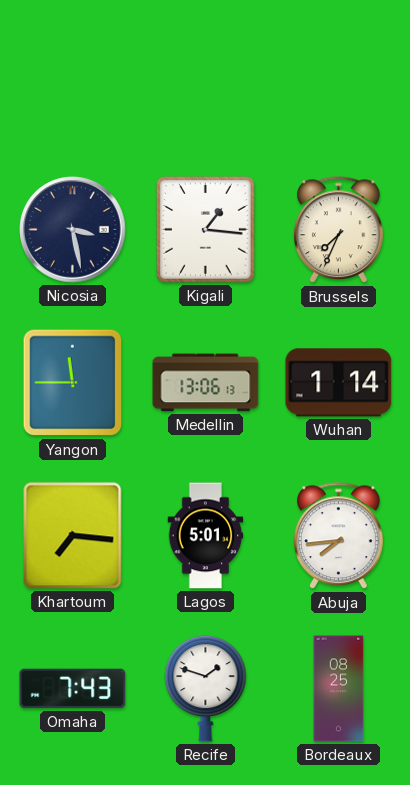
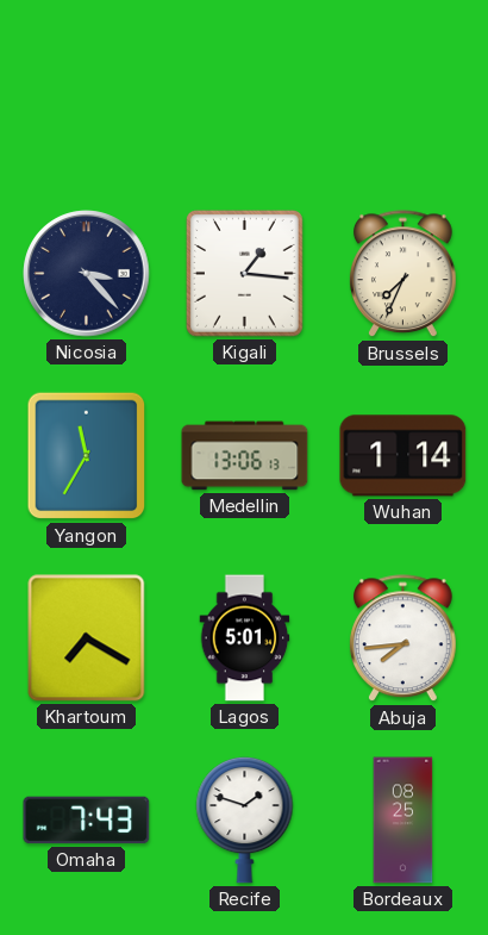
Nicosia: 3:28 -> 3:23
Yangon: 11:45 -> 11:35
Khartoum: 7:16 -> 7:20
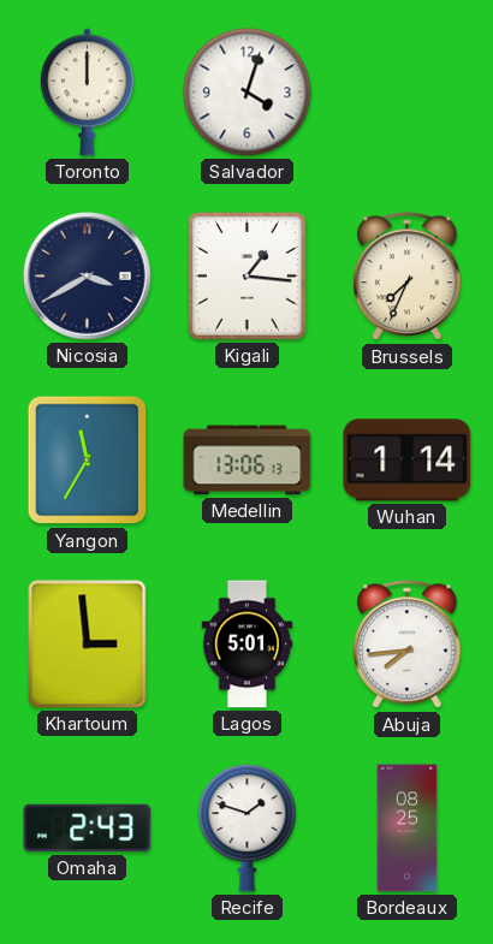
Toronto: none -> 12:00
Salvador: none -> 4:03
Nicosia: 3:23 -> 3:40
Khartoum: 7:20 -> 2:59
Omaha: 7:43 -> 2:43
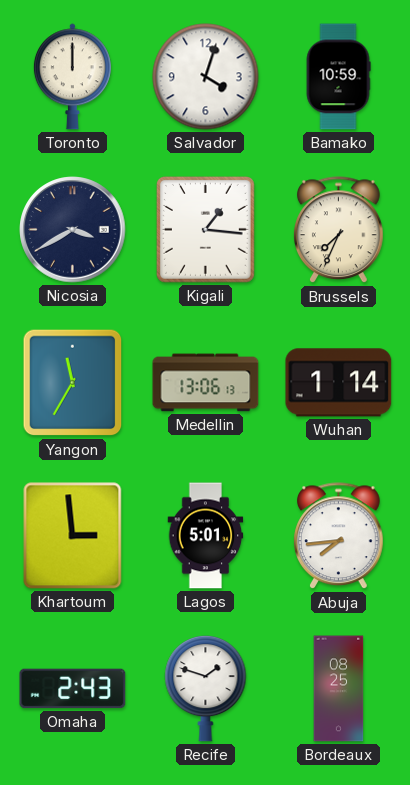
Bamako: none -> 10:59
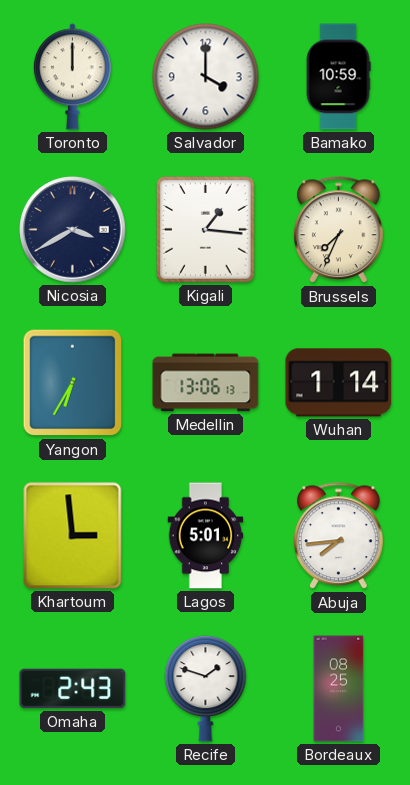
Salvador: 4:03 -> 4:00
Yangon: 11:35 -> 6:35
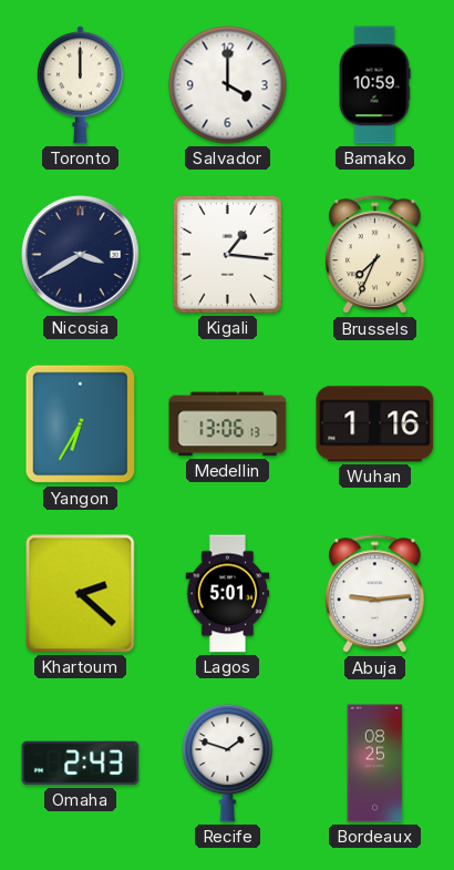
Wuhan: 1:14 -> 1:16
Khartoum: 2:59 -> 2:22
Abuja: 7:44 -> 9:14
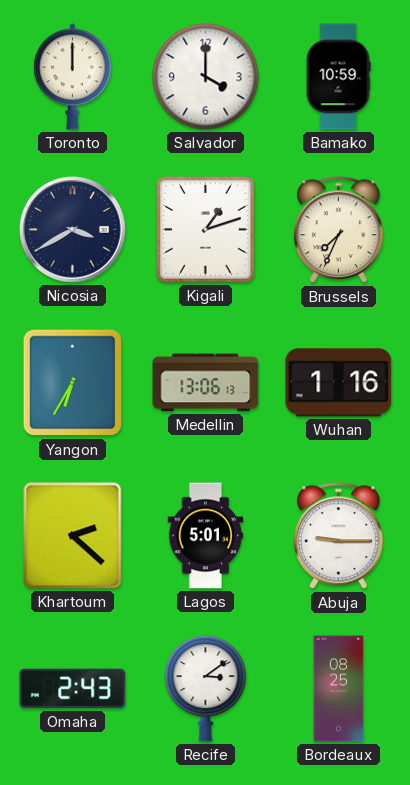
Kigali: 1:16 -> 1:12
Abuja: 9:14 -> 9:15
Recife: 1:48 -> 3:09
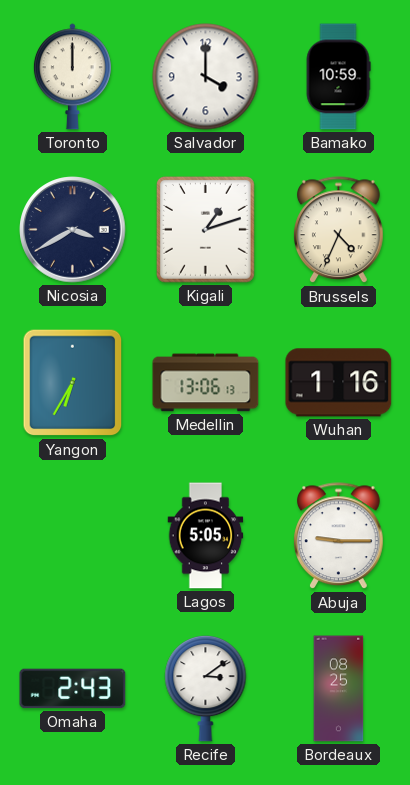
Brussels: 7:34 -> 4:34
Khartoum: 2:22 -> none
Lagos: 5:01 -> 5:05
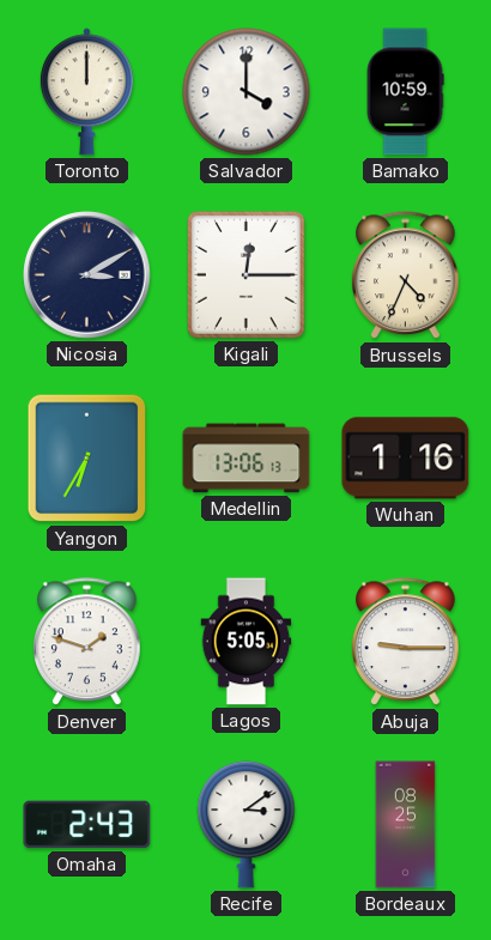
Nicosia: 3:40 -> 3:10
Kigali: 1:12 -> 12:15
Denver: none -> 1:48
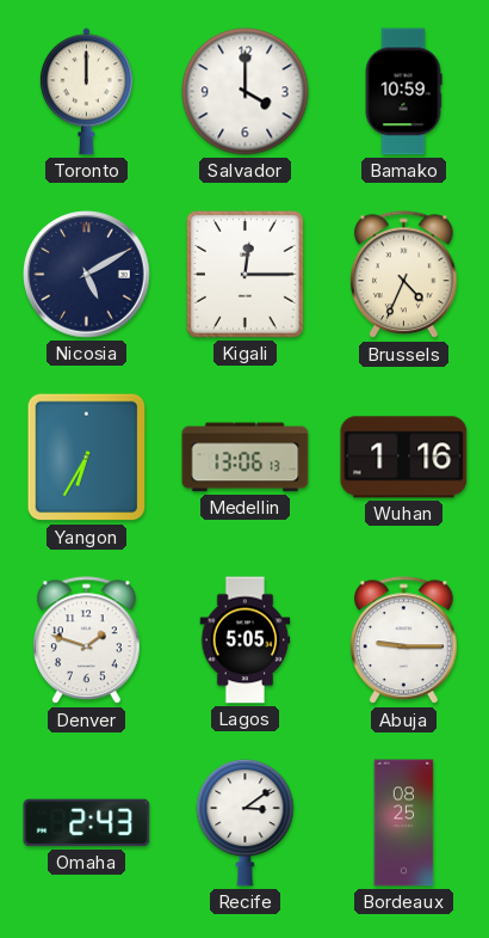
Nicosia: 3:10 -> 5:10
